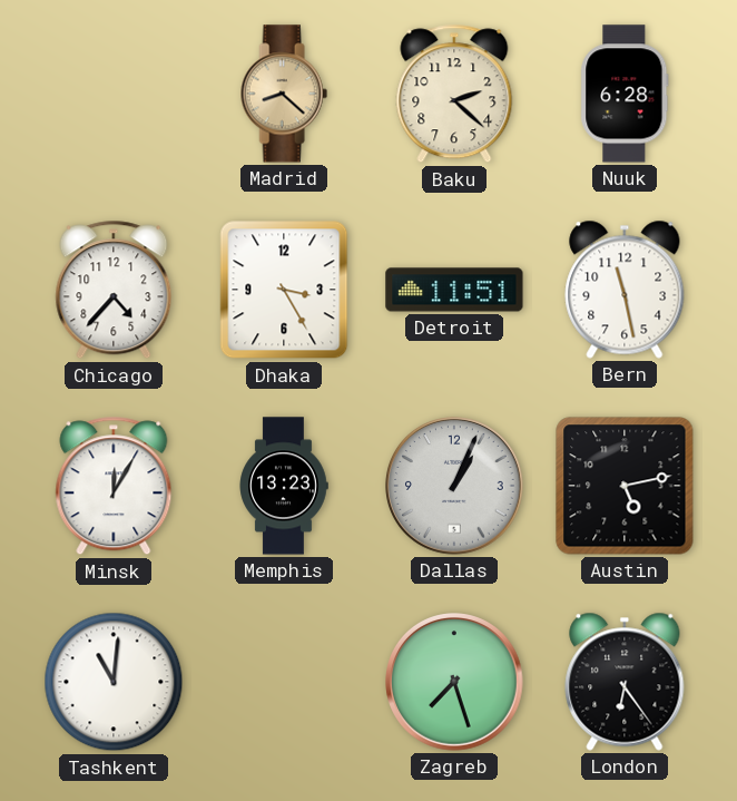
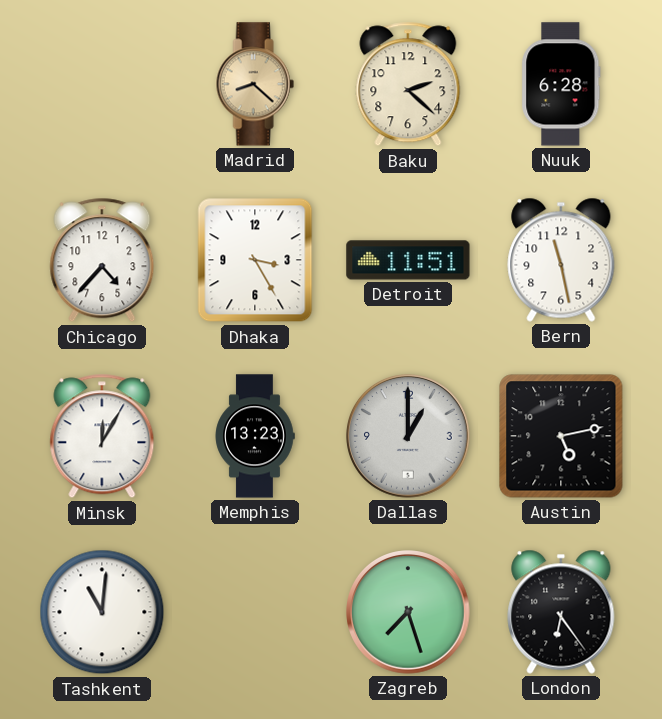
Dallas: 1:04 -> 1:00
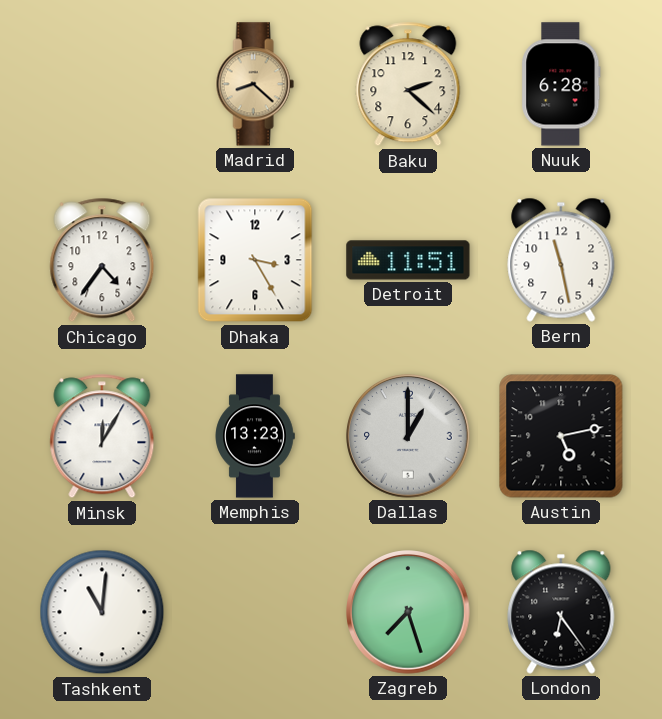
Chicago: 4:37 -> 4:36
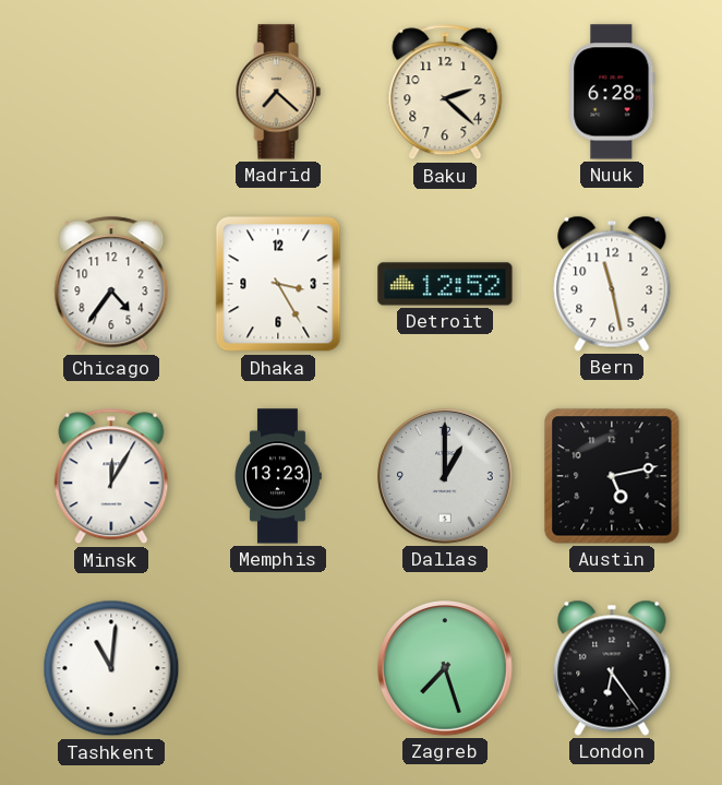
Madrid: 8:22 -> 7:22
Detroit: 11:51 -> 12:52
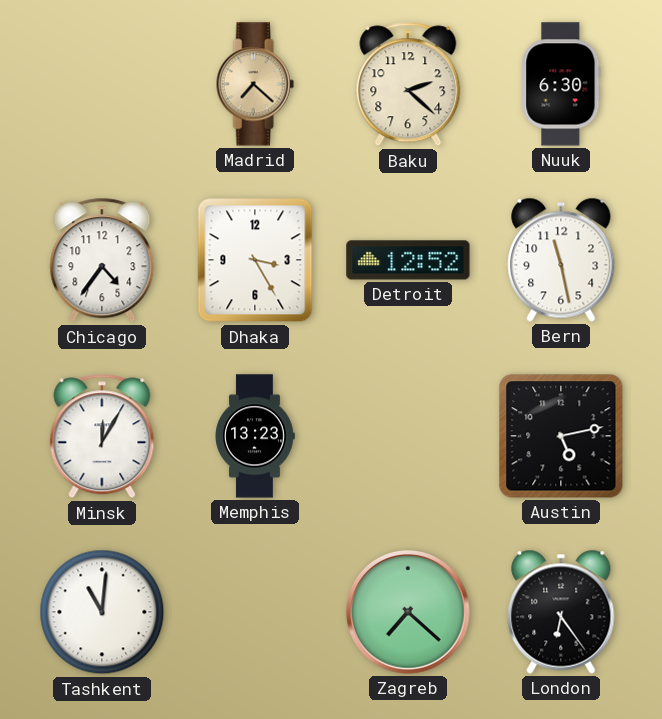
Nuuk: 6:28 -> 6:30
Dallas: 1:00 -> none
Zagreb: 7:27 -> 7:22
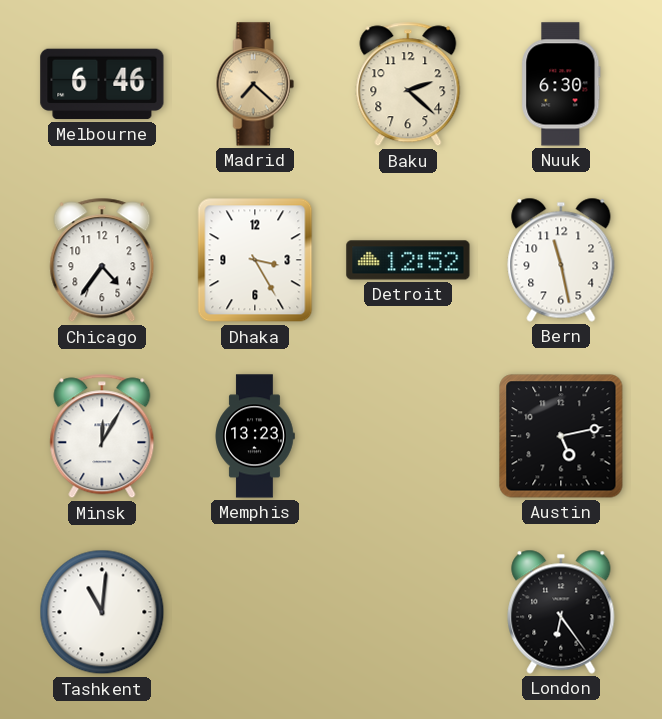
Melbourne: none -> 6:46
Zagreb: 7:22 -> none
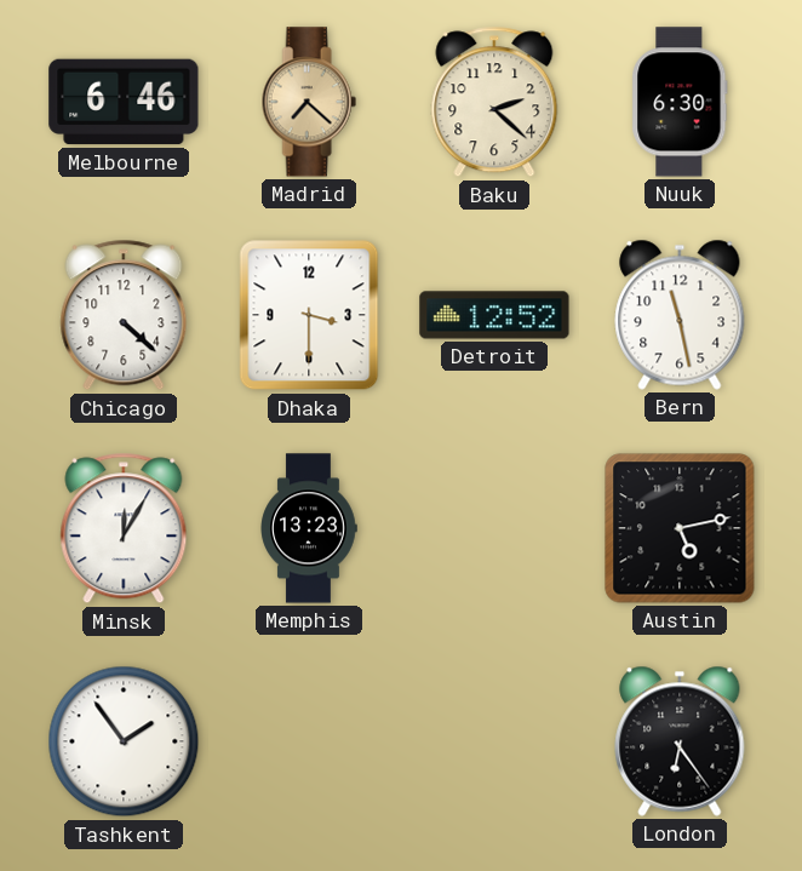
Chicago: 4:36 -> 4:22
Dhaka: 3:25 -> 3:30
Tashkent: 11:01 -> 1:54
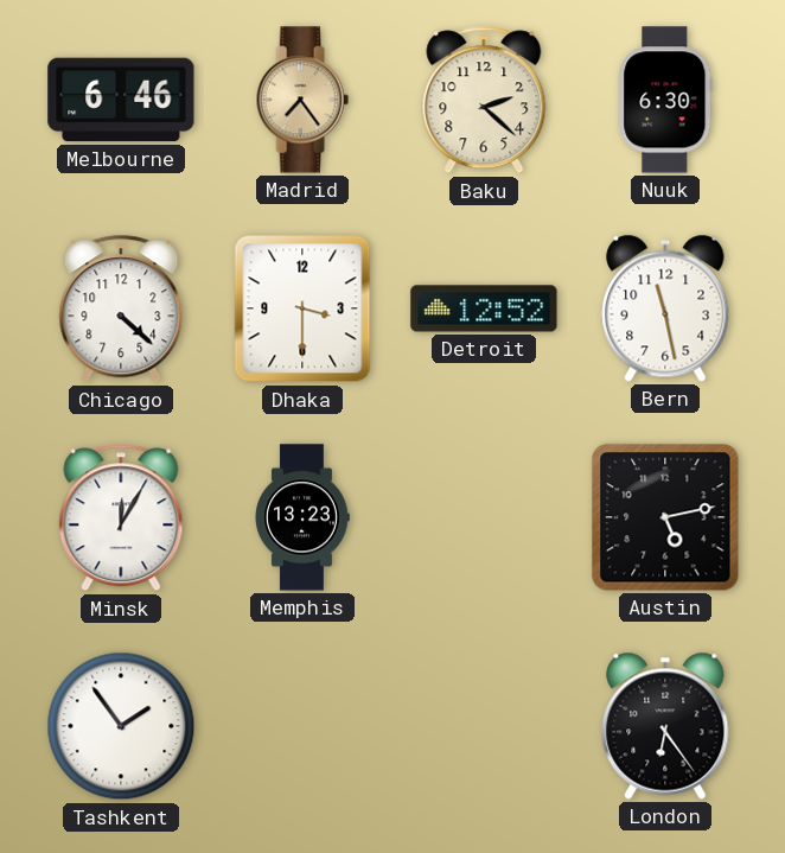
Madrid: 7:22 -> 7:24
